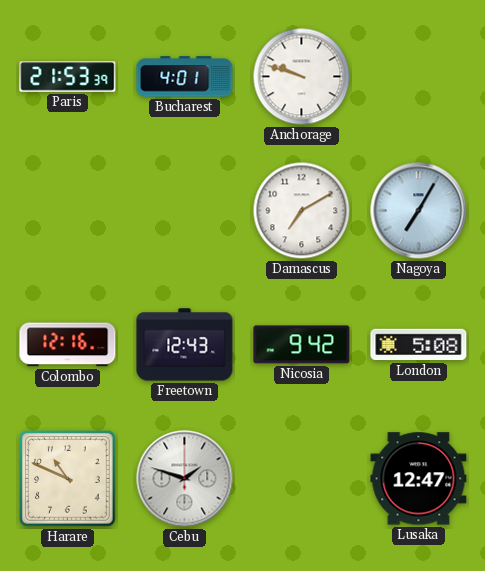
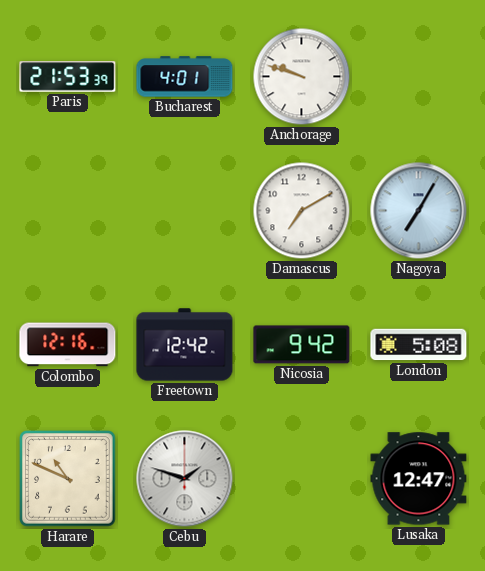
Freetown: 12:43 -> 12:42
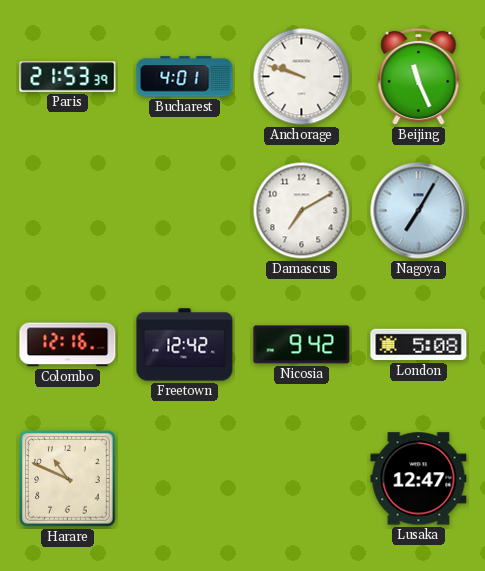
Beijing: none -> 11:26
Cebu: 1:48 -> none
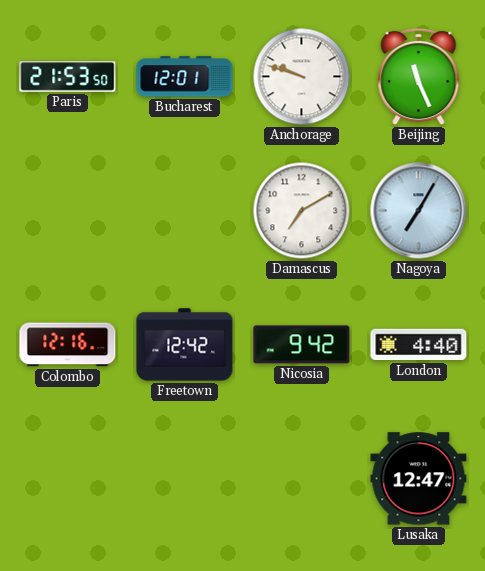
Paris: 21:53:39 -> 21:53:50
Bucharest: 4:01 -> 12:01
London: 5:08 -> 4:40
Harare: 10:49 -> none
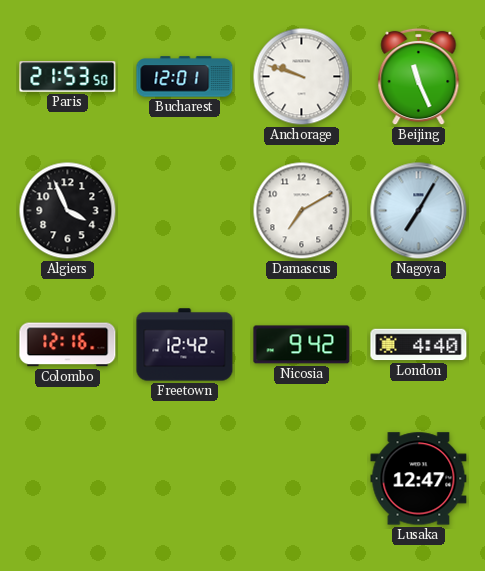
Algiers: none -> 3:56
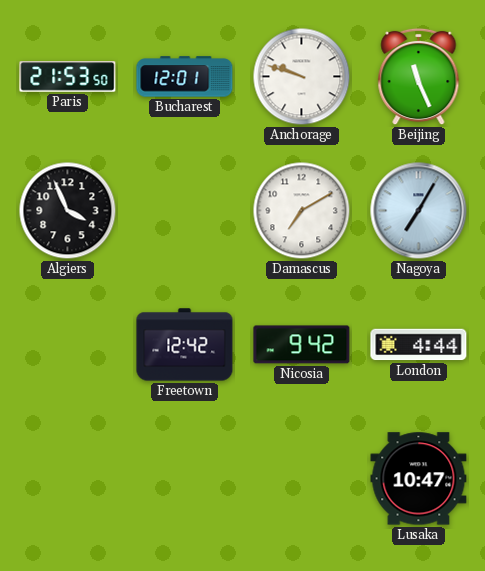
Colombo: 12:16 -> none
London: 4:40 -> 4:44
Lusaka: 12:47 -> 10:47
